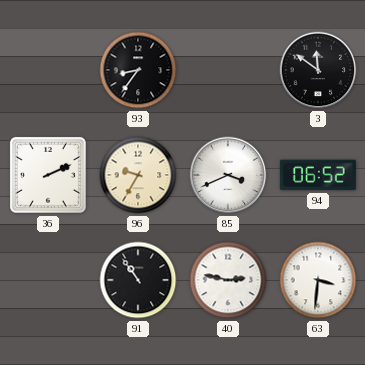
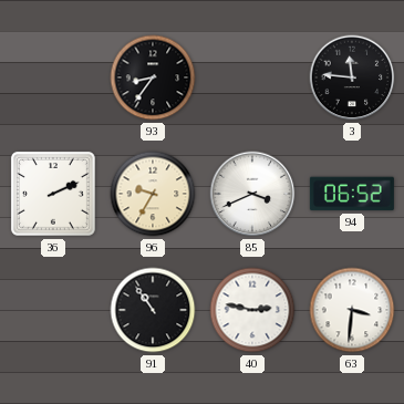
3: 11:51 -> 11:46
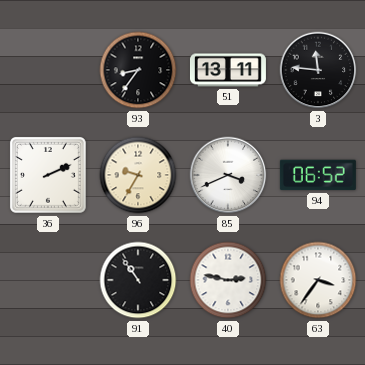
51: none -> 13:11
63: 3:31 -> 3:36
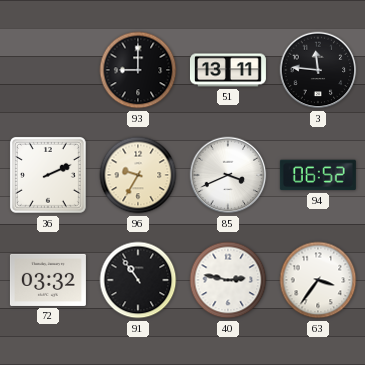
93: 8:36 -> 9:00
72: none -> 03:32
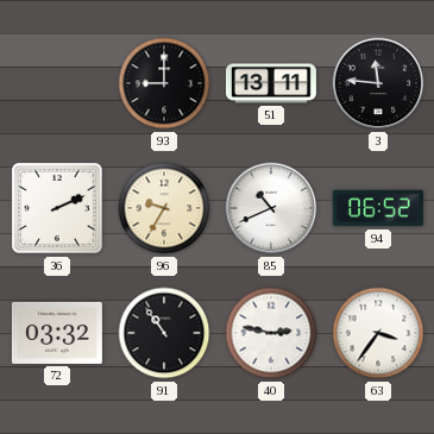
85: 3:41 -> 10:41
